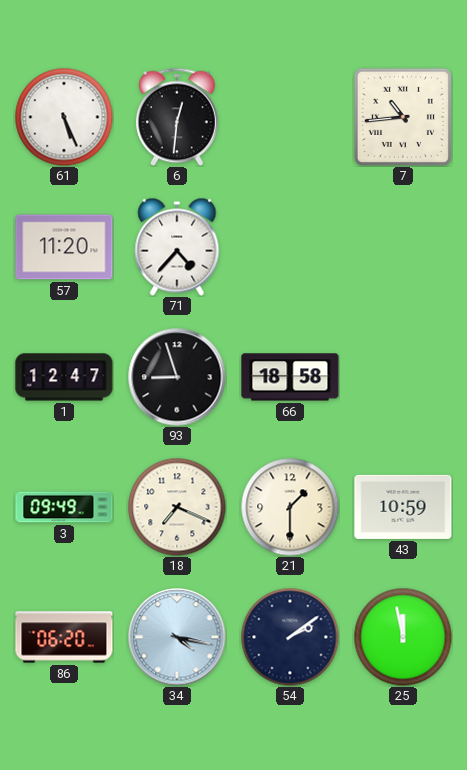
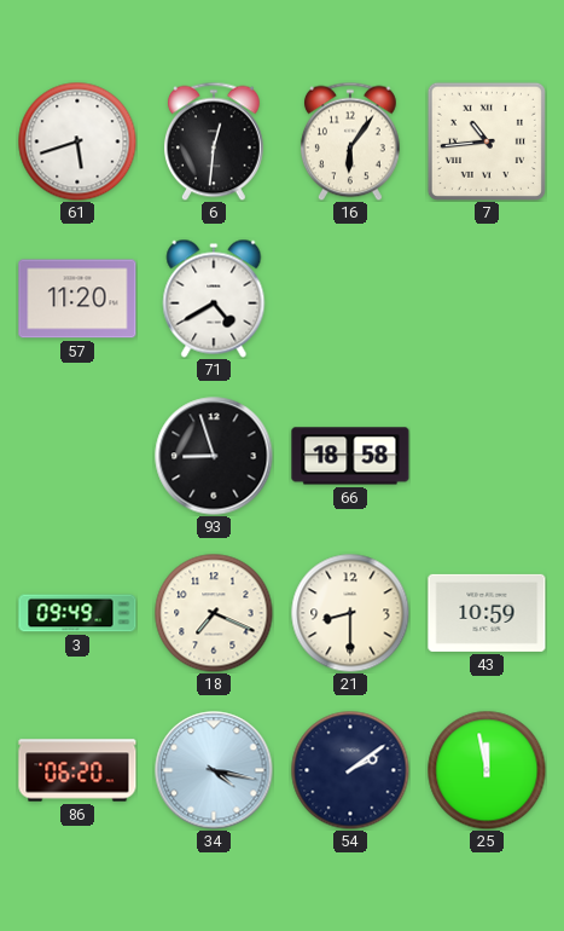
61: 5:26 -> 5:42
16: none -> 6:06
71: 4:37 -> 4:40
1: 12:47 -> none
21: 1:30 -> 8:30
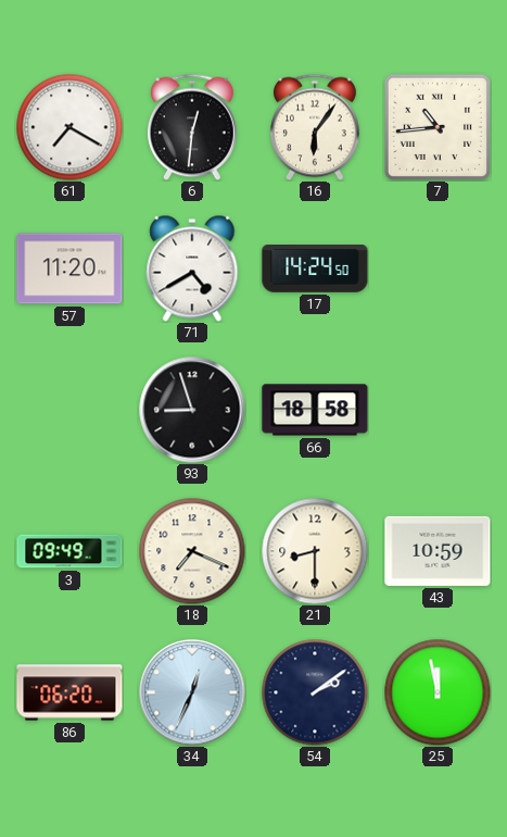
61: 5:42 -> 7:20
17: none -> 14:24
34: 4:17 -> 12:34
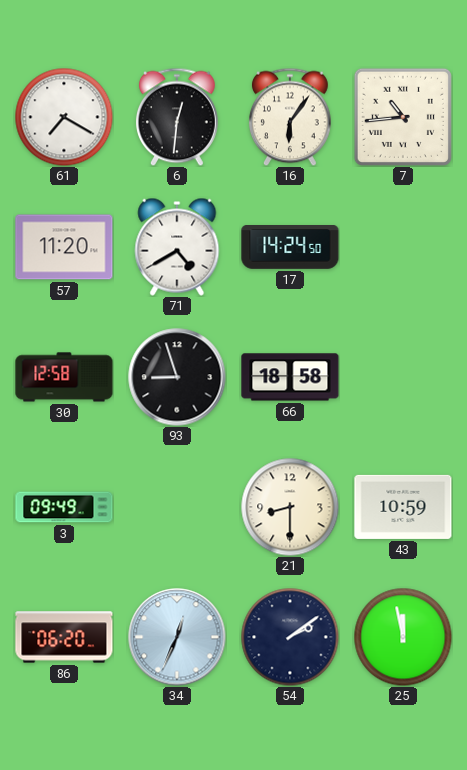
30: none -> 12:58
18: 7:19 -> none
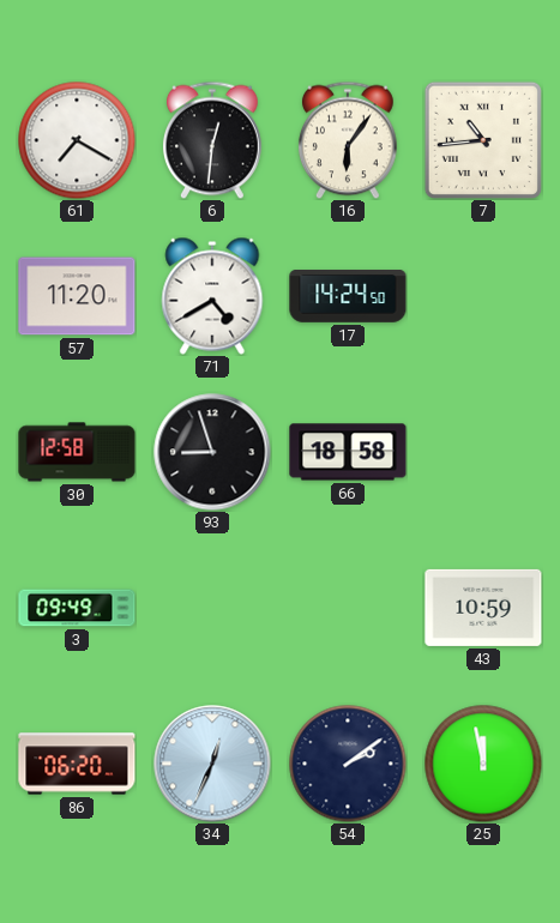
21: 8:30 -> none
